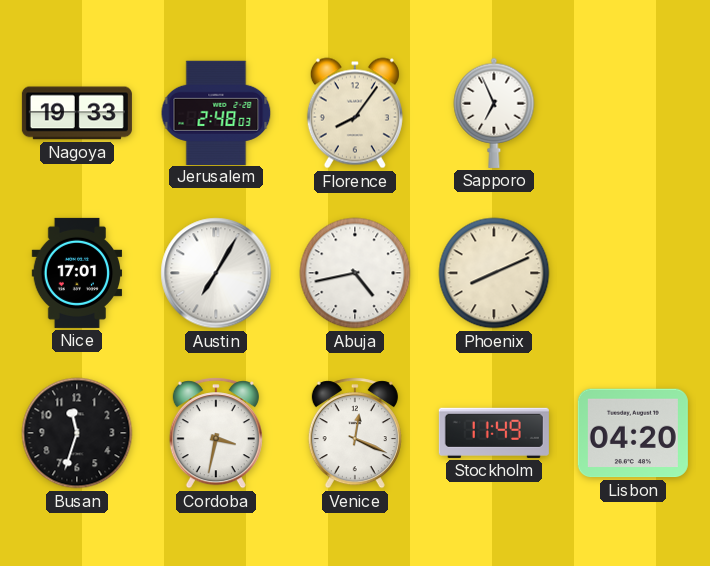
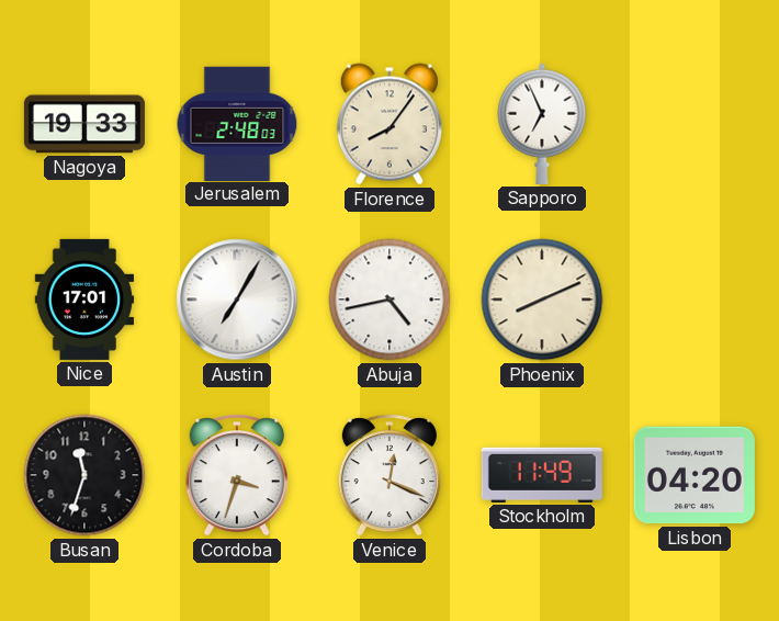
Cordoba: 3:32 -> 3:33
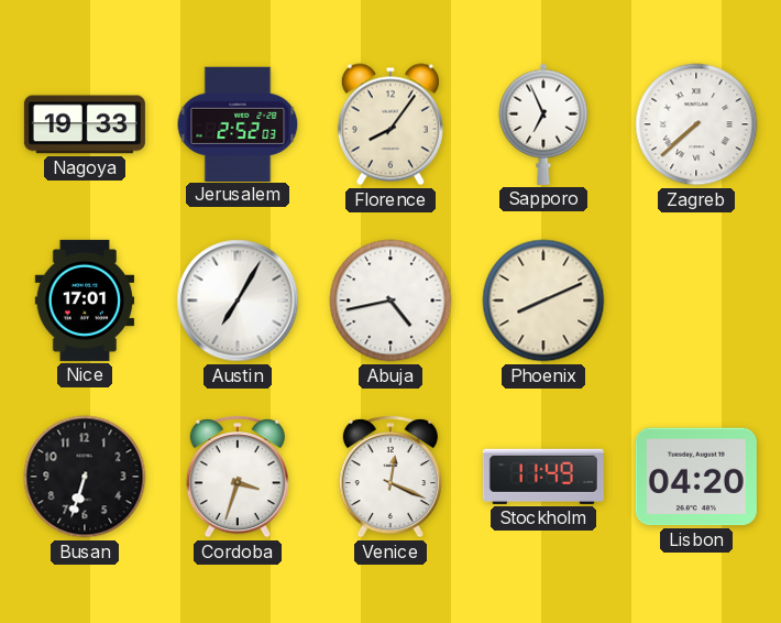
Jerusalem: 2:48 -> 2:52
Zagreb: none -> 7:38
Busan: 11:33 -> 6:33
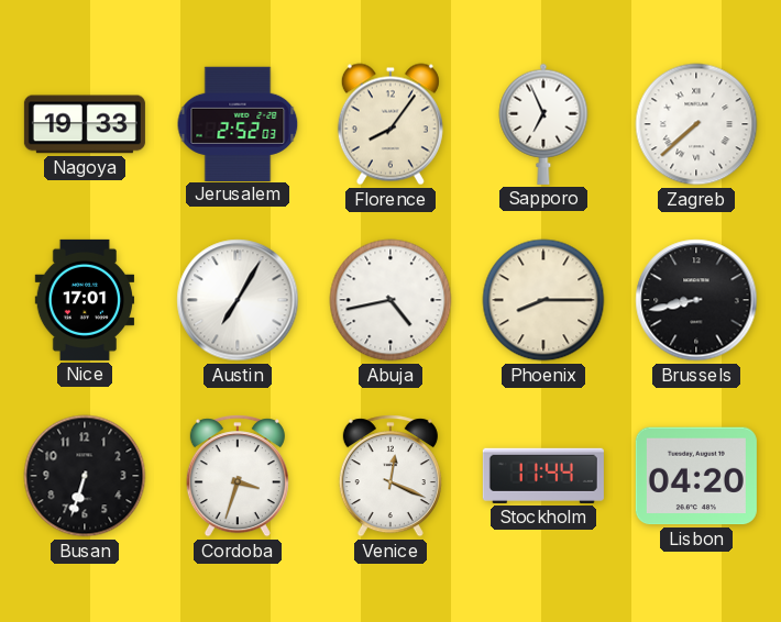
Phoenix: 8:11 -> 8:15
Brussels: none -> 8:43
Stockholm: 11:49 -> 11:44
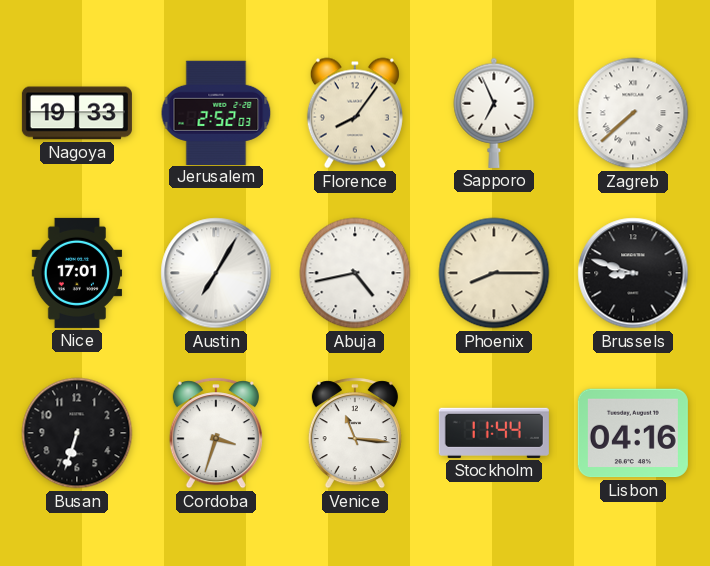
Brussels: 8:43 -> 8:48
Venice: 12:19 -> 11:16
Lisbon: 04:20 -> 04:16
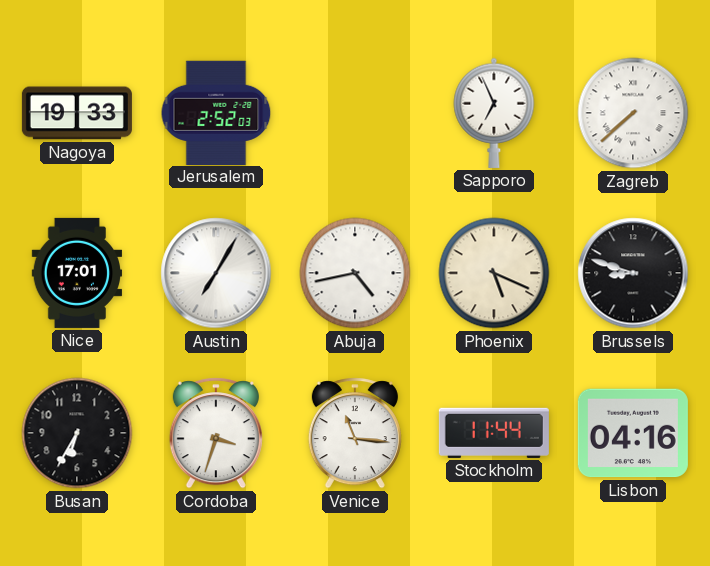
Florence: 8:06 -> none
Phoenix: 8:15 -> 5:19
Busan: 6:33 -> 6:35
